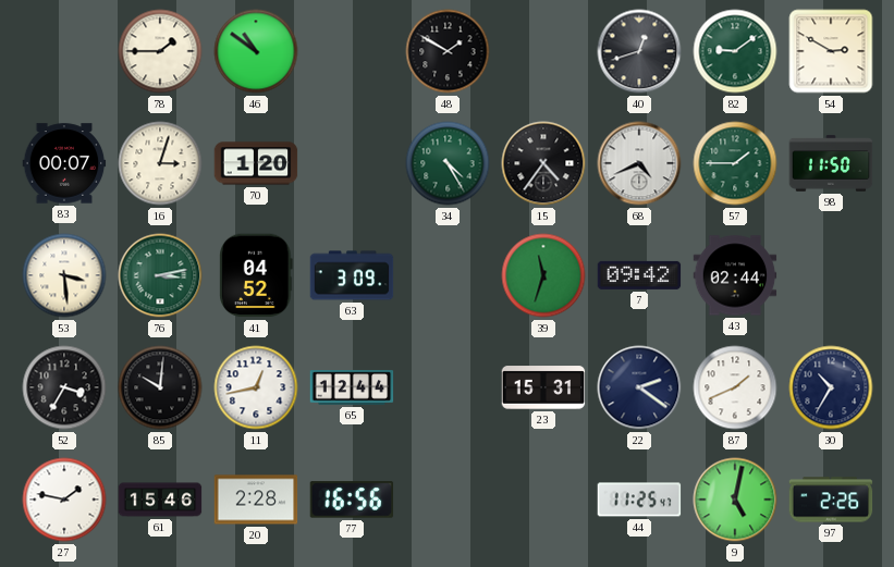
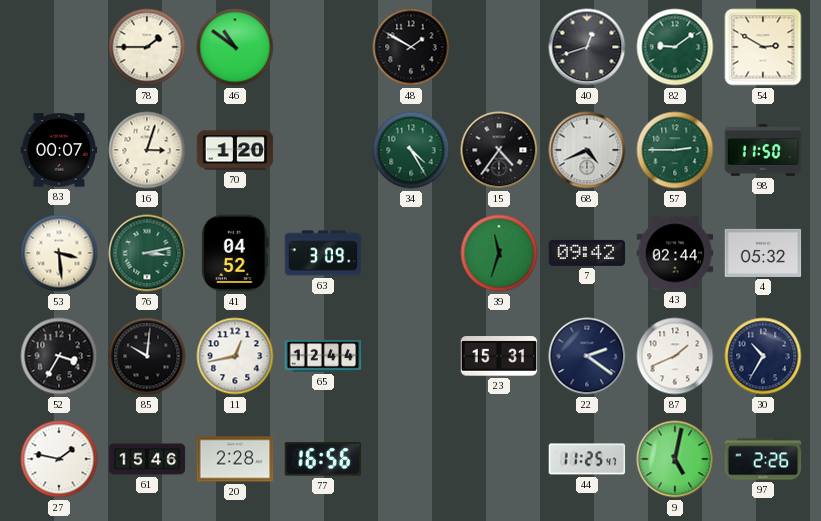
57: 1:45 -> 2:45
4: none -> 05:32
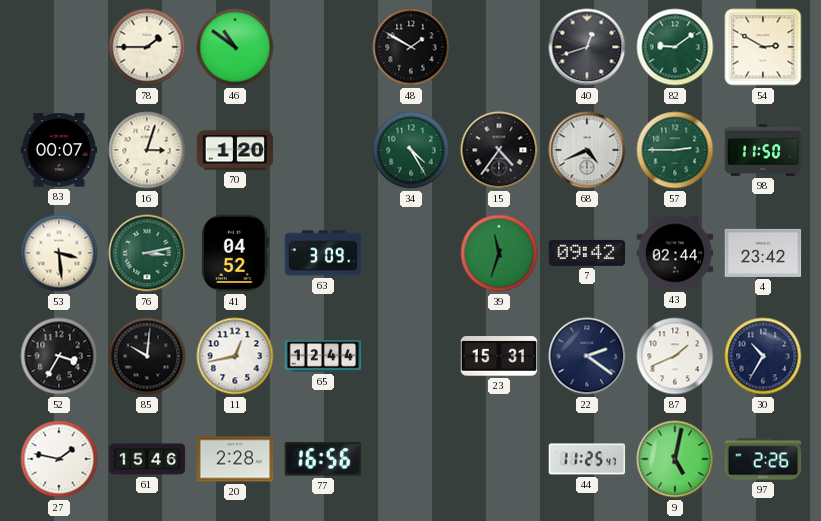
4: 05:32 -> 23:42
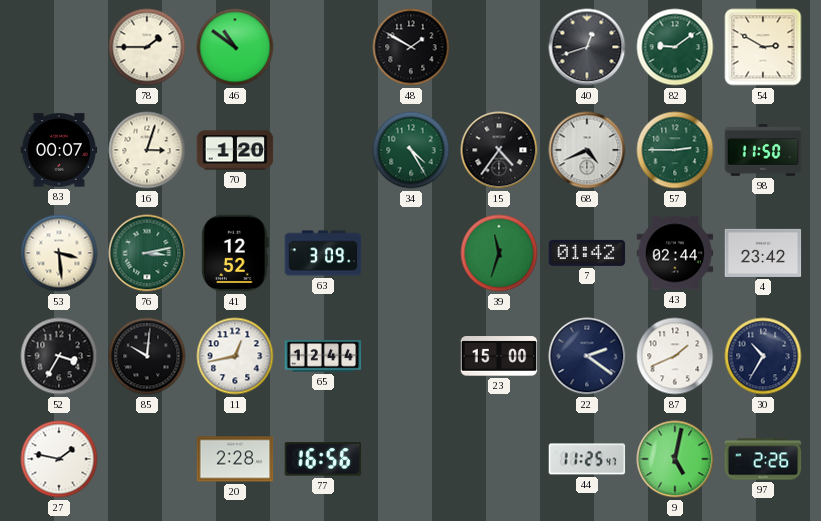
41: 04:52 -> 12:52
7: 09:42 -> 01:42
23: 15:31 -> 15:00
61: 15:46 -> none
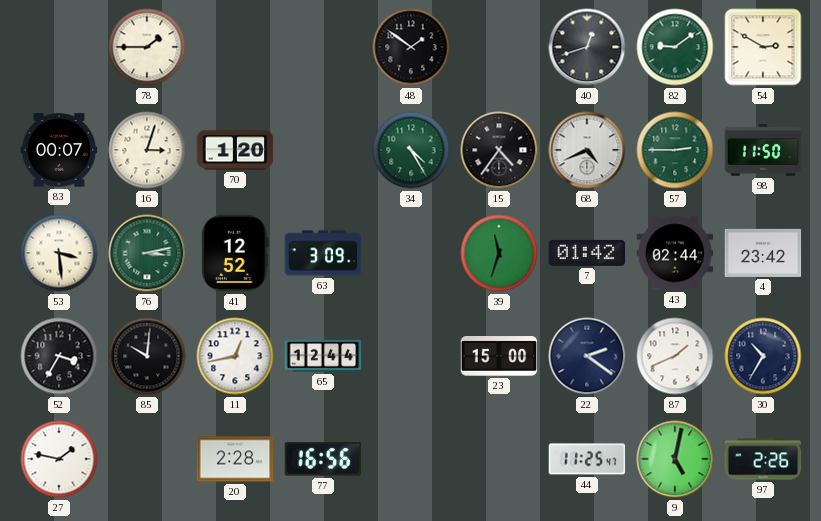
46: 10:51 -> none
48: 1:50 -> 1:51
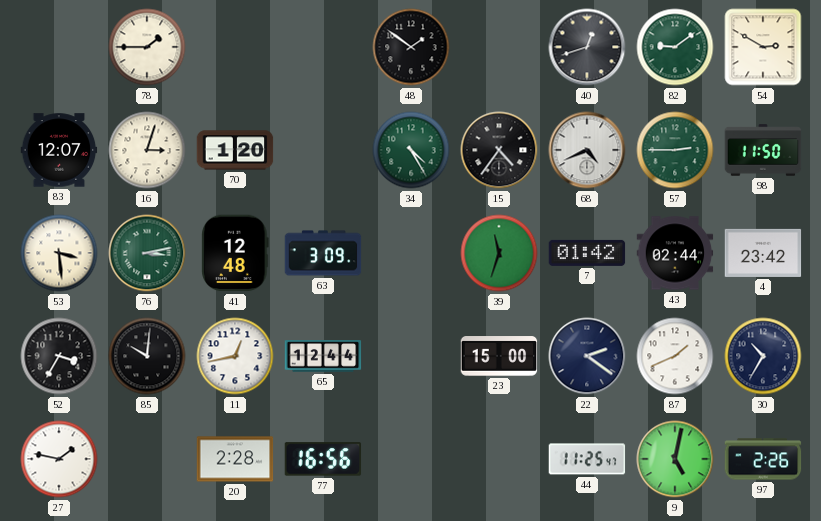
83: 00:07 -> 12:07
41: 12:52 -> 12:48
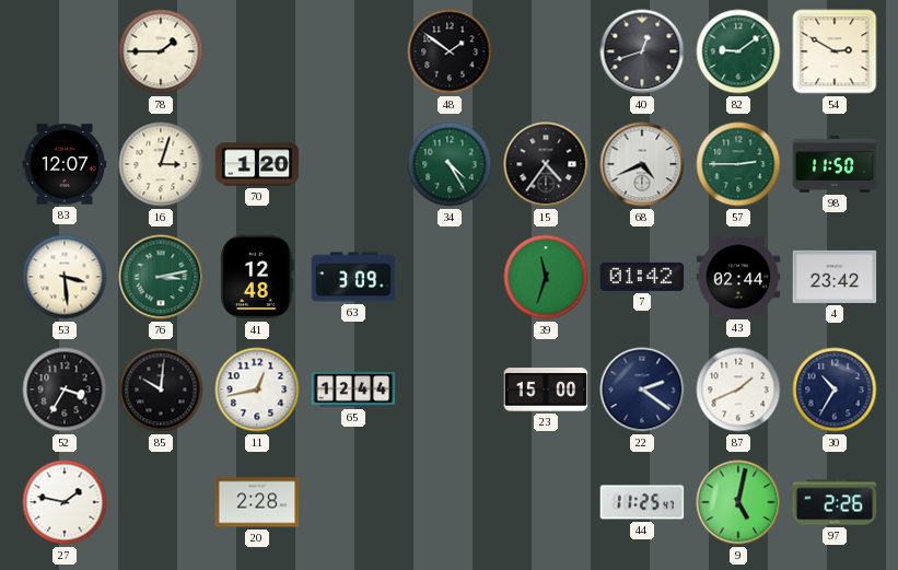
77: 16:56 -> none
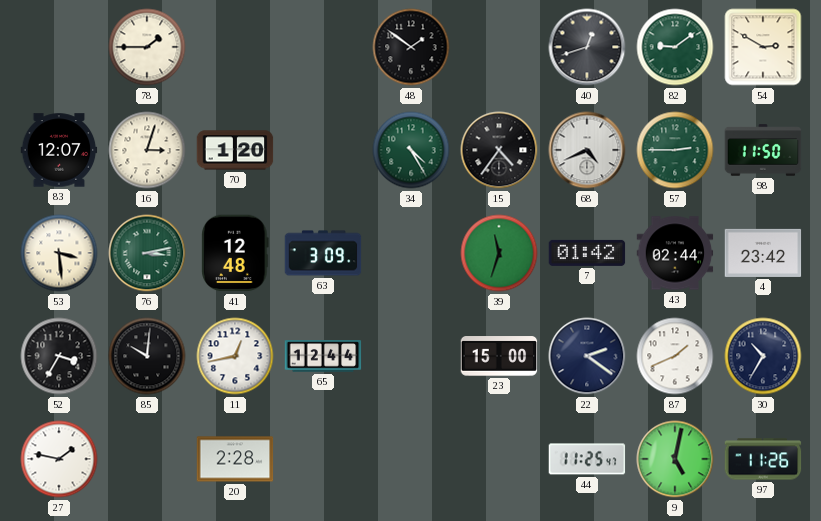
97: 2:26 -> 11:26
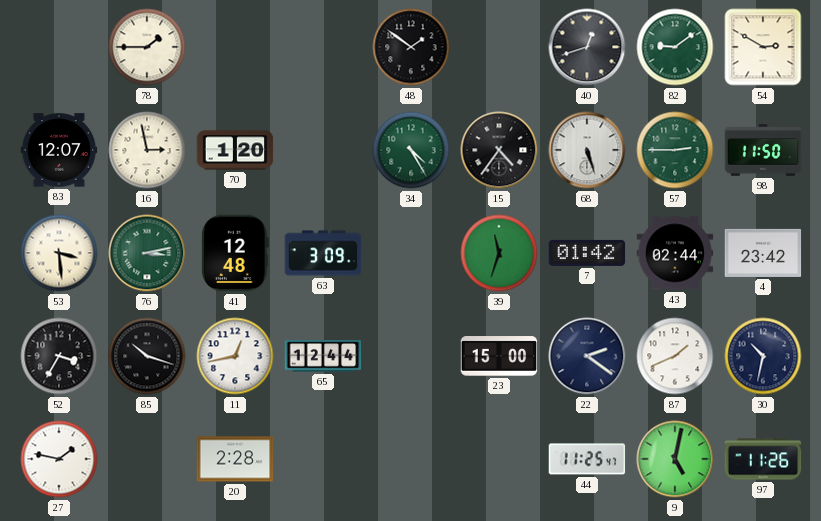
16: 3:03 -> 2:58
68: 4:41 -> 5:27
85: 10:01 -> 10:18
30: 10:35 -> 10:32
